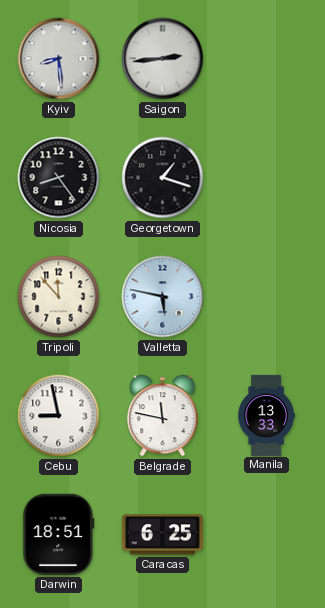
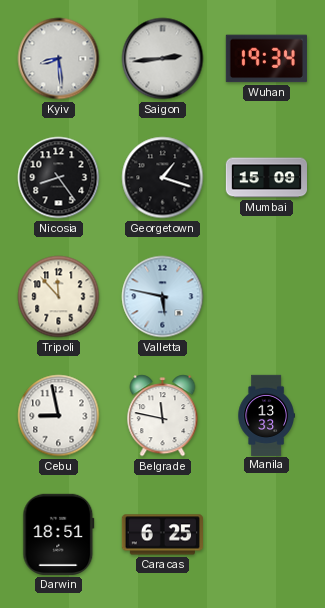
Wuhan: none -> 19:34
Mumbai: none -> 15:09
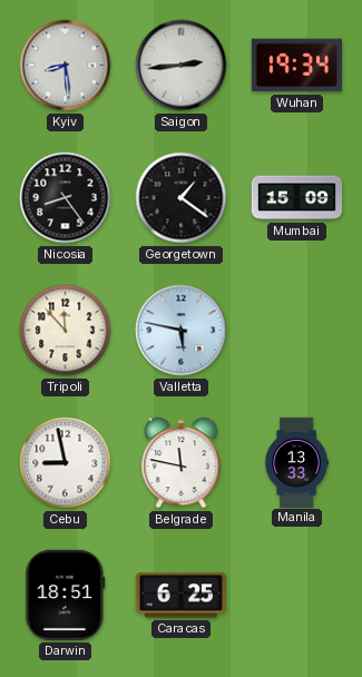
Georgetown: 1:18 -> 1:21
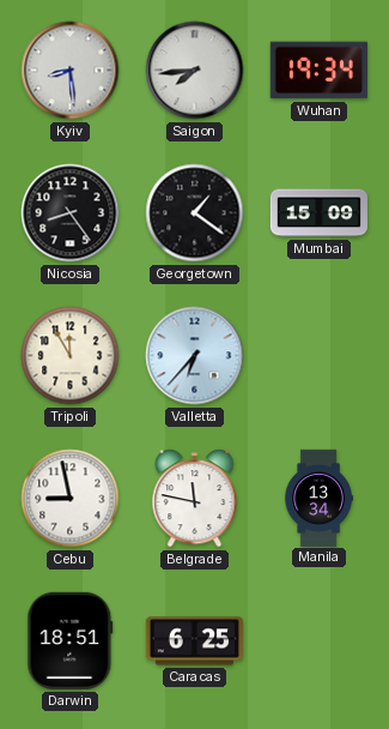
Saigon: 2:44 -> 7:44
Tripoli: 11:53 -> 11:55
Valletta: 5:47 -> 6:37
Manila: 13:33 -> 13:34
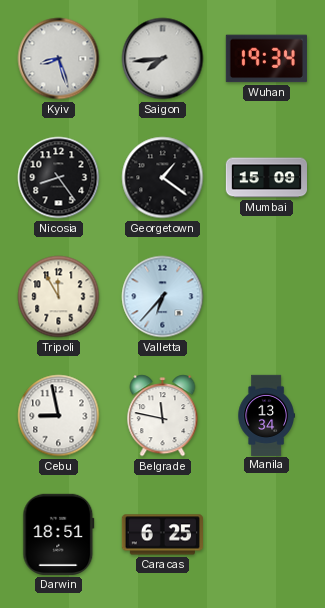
Kyiv: 8:29 -> 8:27
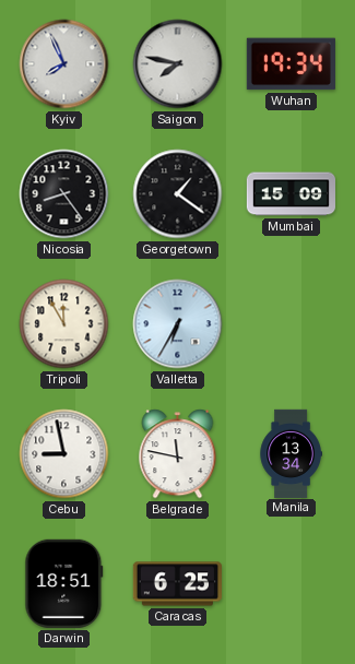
Kyiv: 8:27 -> 7:56
Saigon: 7:44 -> 7:47
Valletta: 6:37 -> 6:35
